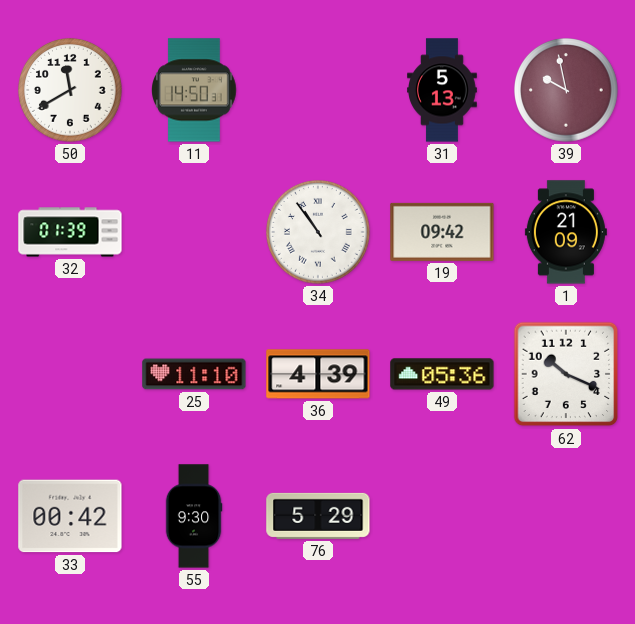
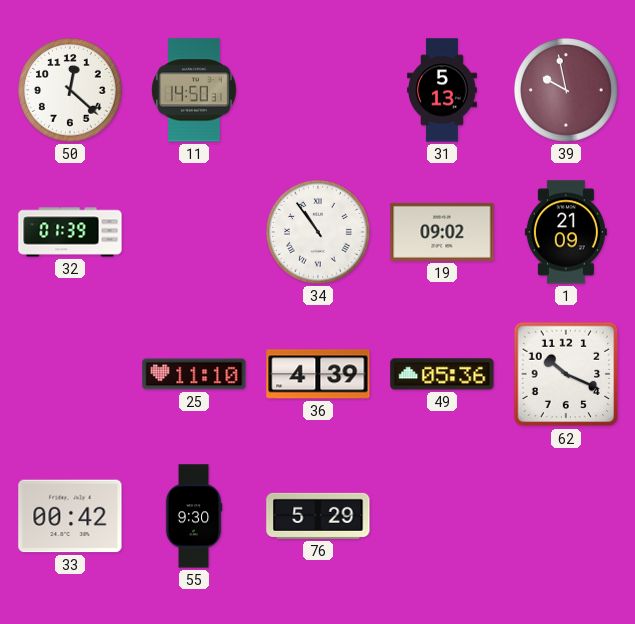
50: 11:40 -> 12:22
19: 09:42 -> 09:02
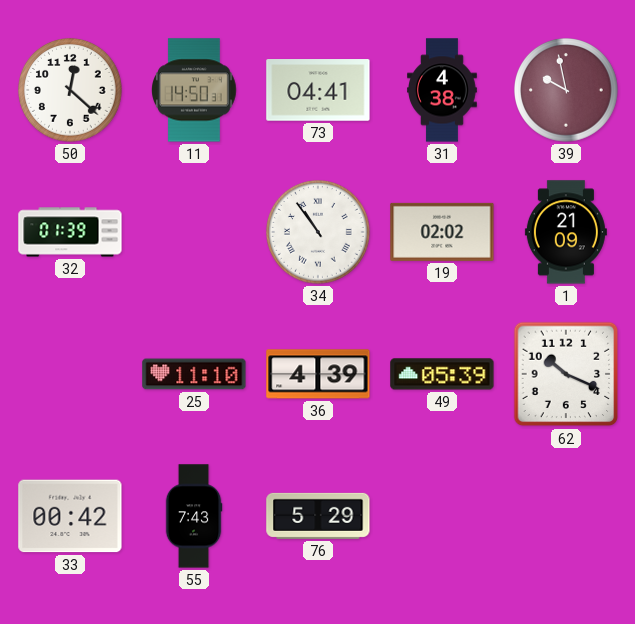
73: none -> 04:41
31: 5:13 -> 4:38
19: 09:02 -> 02:02
49: 05:36 -> 05:39
55: 9:30 -> 7:43
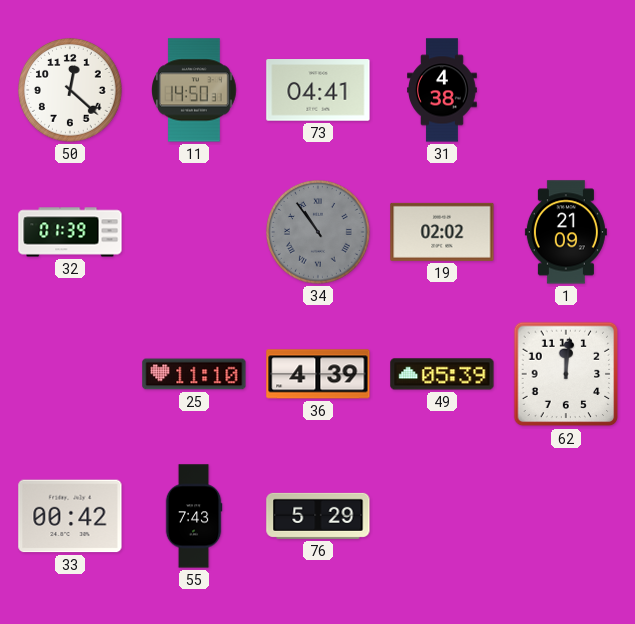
39: 9:58 -> none
34 dial: white -> grey
62: 10:19 -> 12:01
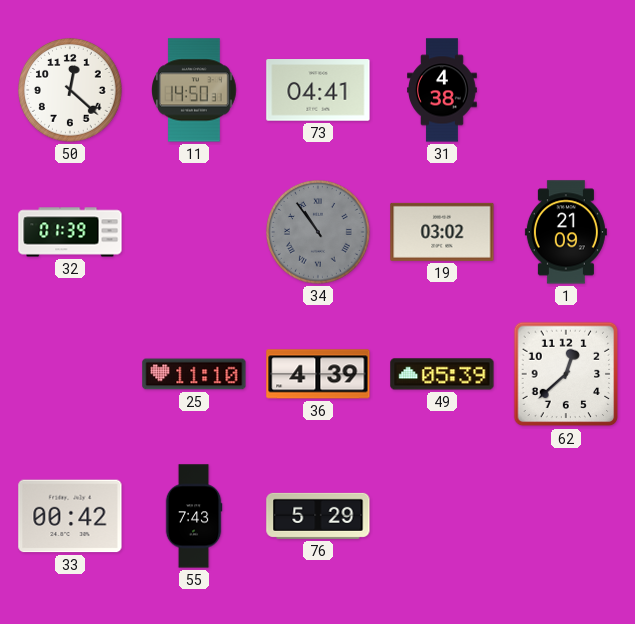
19: 02:02 -> 03:02
62: 12:01 -> 12:38
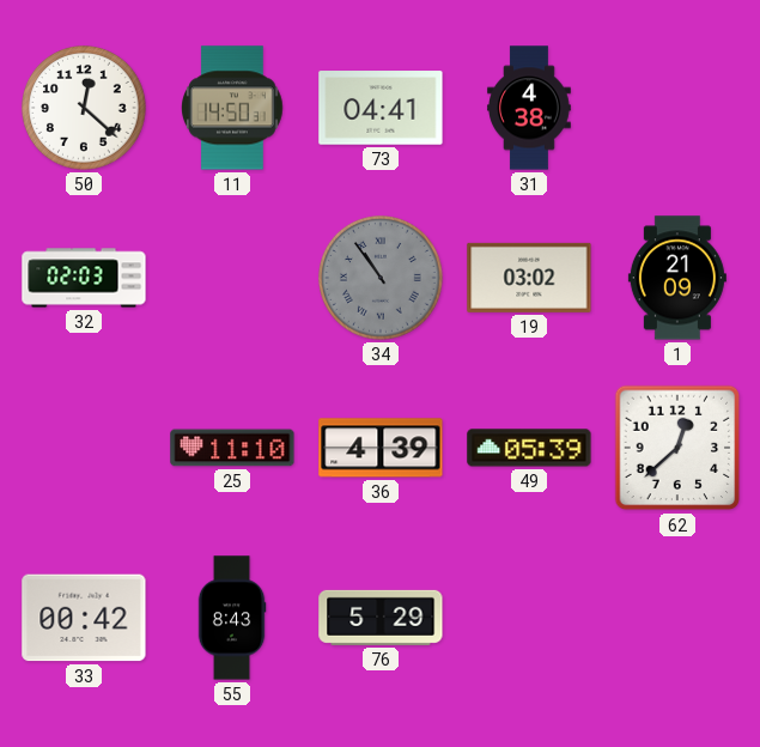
32: 01:39 -> 02:03
55: 7:43 -> 8:43
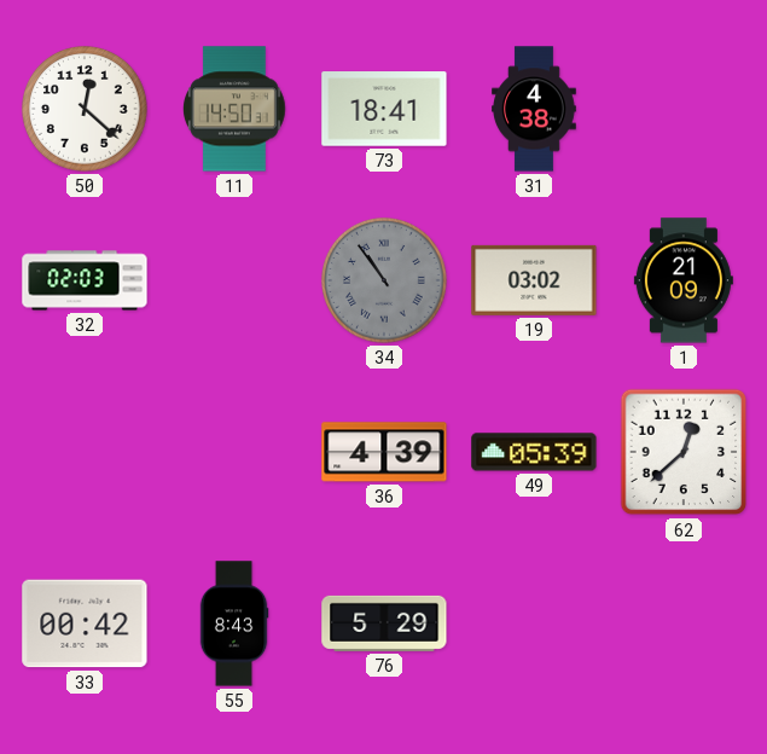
73: 04:41 -> 18:41
25: 11:10 -> none
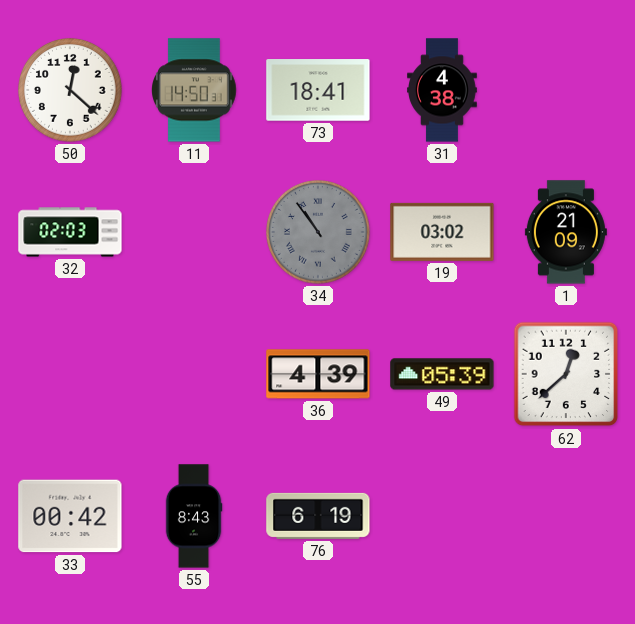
76: 5:29 -> 6:19
